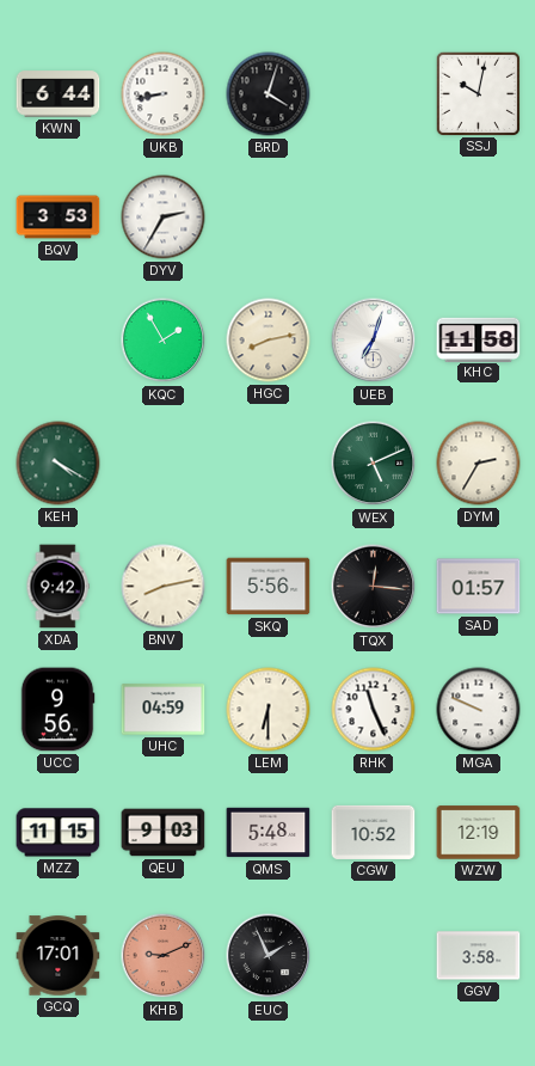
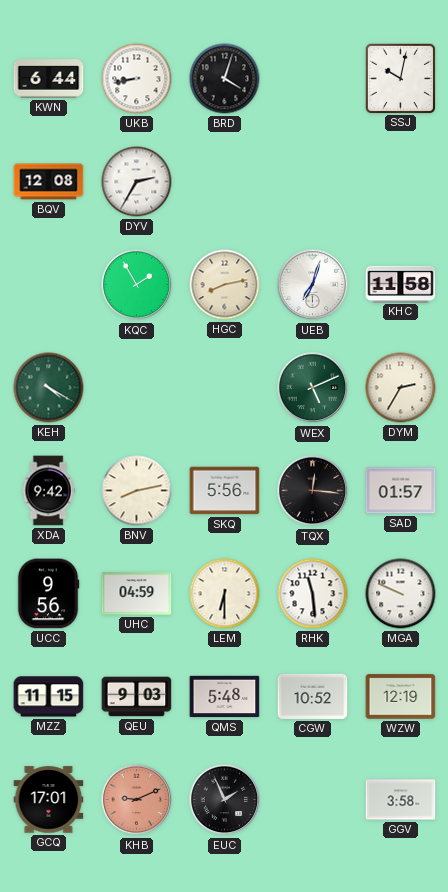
BQV: 3:53 -> 12:08
RHK: 11:26 -> 11:29
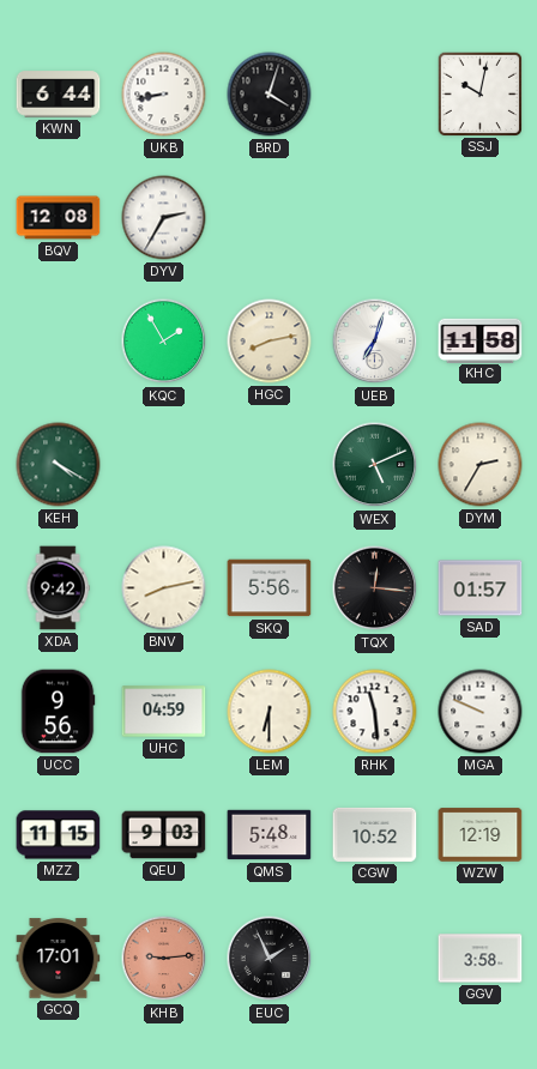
KHB: 9:11 -> 9:14
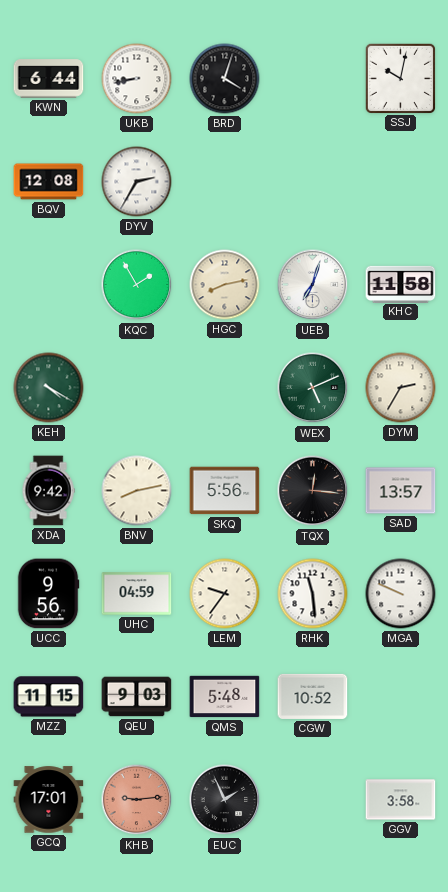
SAD: 01:57 -> 13:57
LEM: 6:30 -> 9:36
WZW: 12:19 -> none
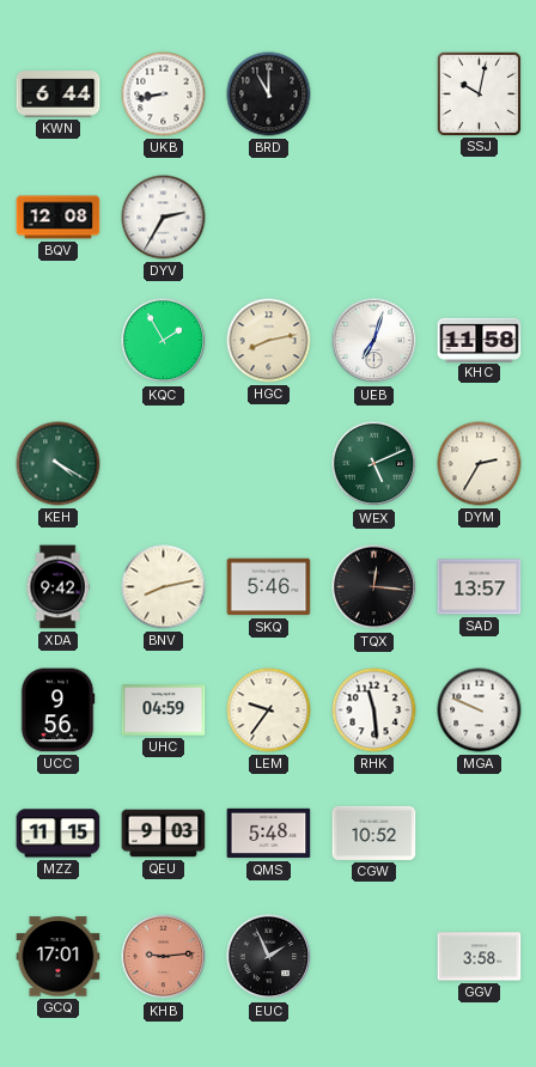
BRD: 4:03 -> 11:00
SKQ: 5:56 -> 5:46
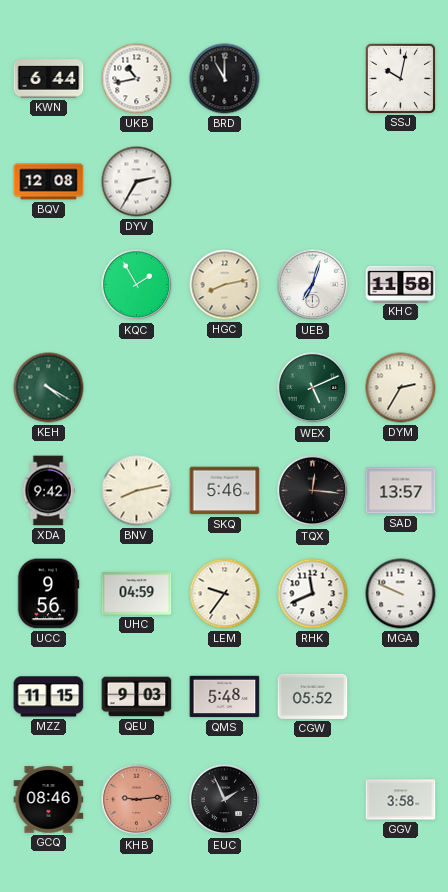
UKB: 8:43 -> 10:43
RHK: 11:29 -> 11:41
CGW: 10:52 -> 05:52
GCQ: 17:01 -> 08:46
